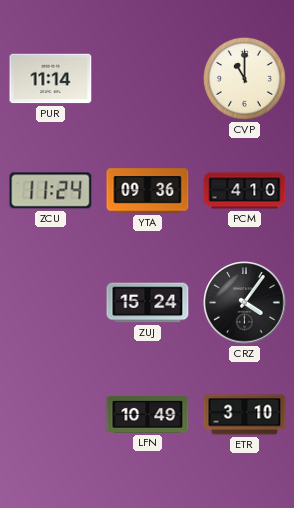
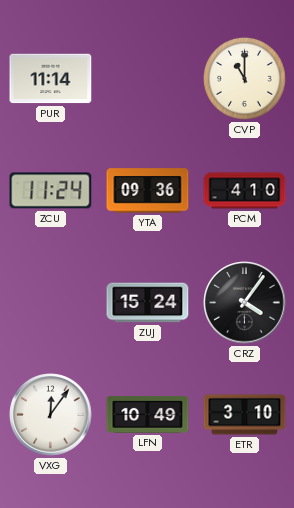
VXG: none -> 12:06
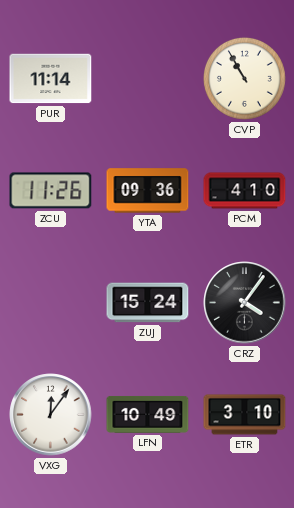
CVP: 11:00 -> 10:55
ZCU: 11:24 -> 11:26
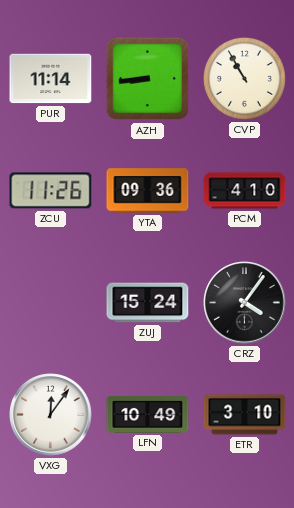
AZH: none -> 8:44
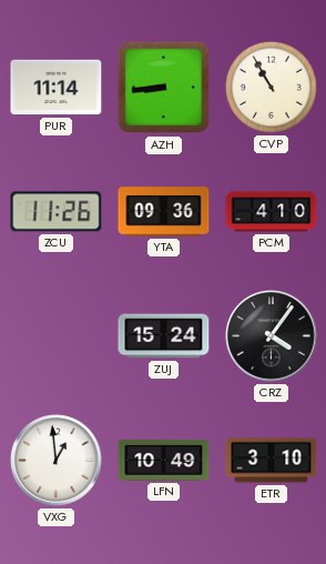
VXG: 12:06 -> 12:59
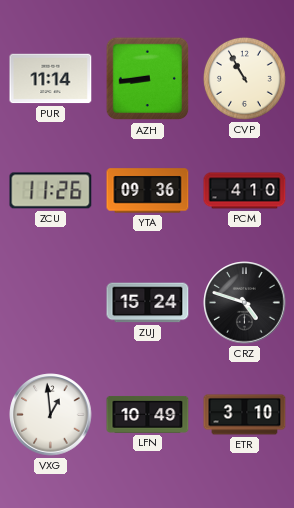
CRZ: 4:06 -> 4:48
